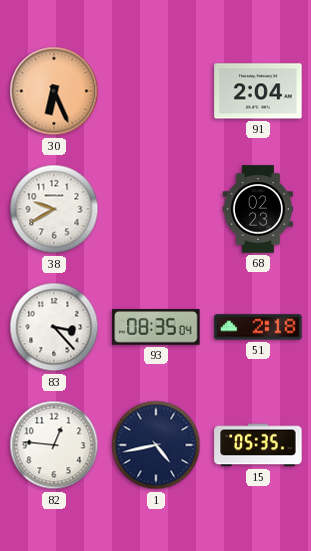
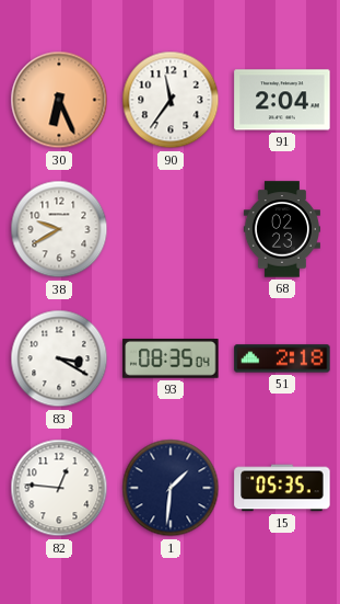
90: none -> 11:36
83: 3:23 -> 3:20
1: 4:43 -> 1:31
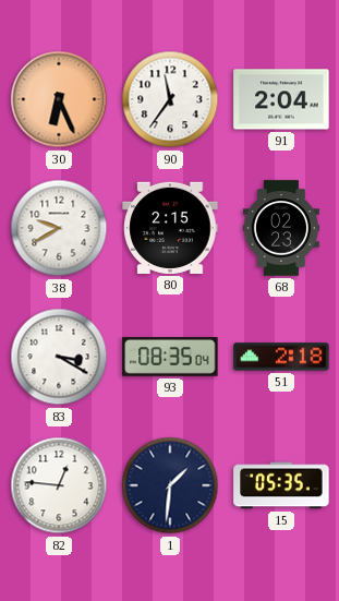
80: none -> 2:15
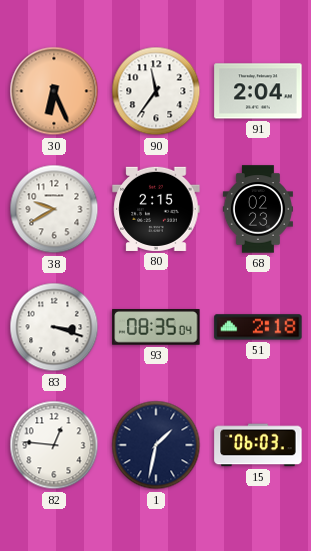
83: 3:20 -> 3:18
1: 1:31 -> 1:32
15: 05:35 -> 06:03
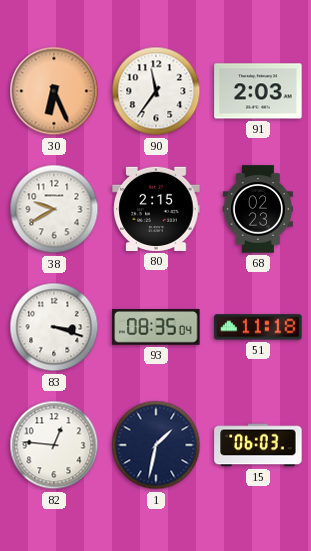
91: 2:04 -> 2:03
51: 2:18 -> 11:18
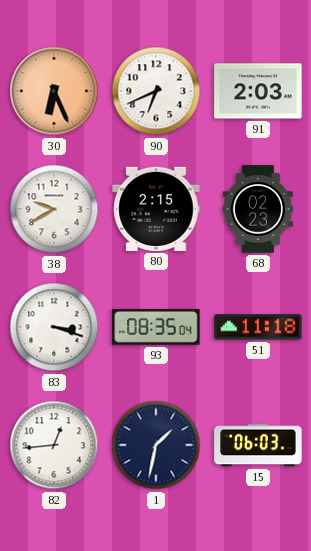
90: 11:36 -> 6:41
82: 12:46 -> 12:44
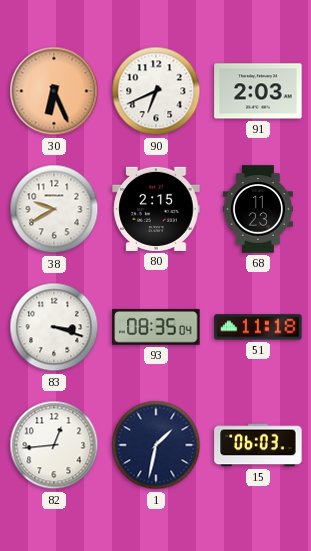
68: 02:23 -> 11:23
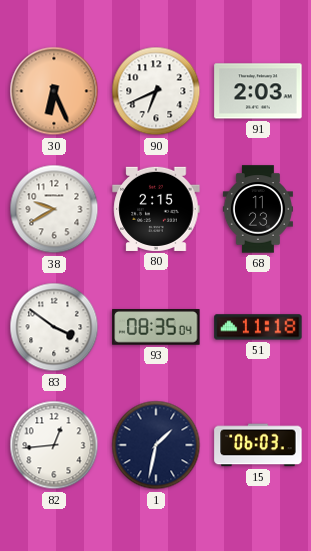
83: 3:18 -> 3:51
